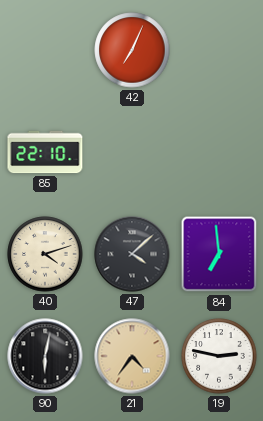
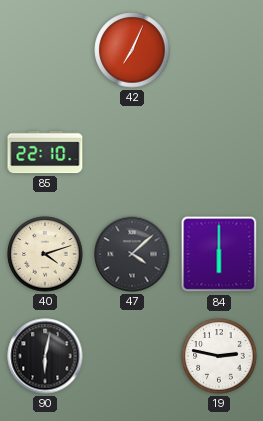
84: 6:59 -> 6:00
21: 4:36 -> none
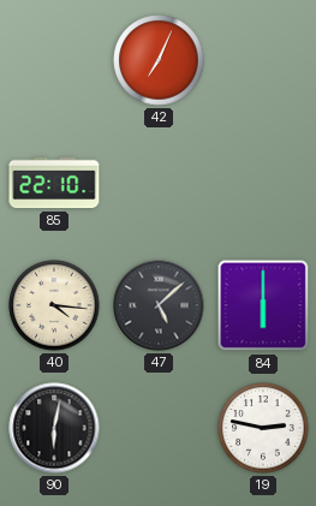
40: 4:12 -> 4:16
47: 4:08 -> 5:08
